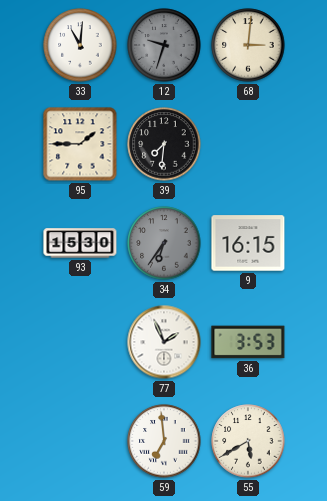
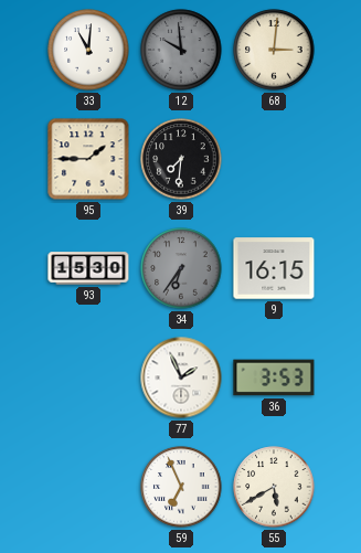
12: 9:33 -> 9:59
59: 6:59 -> 6:56
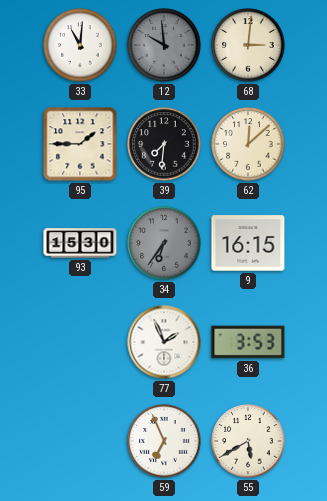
62: none -> 12:08
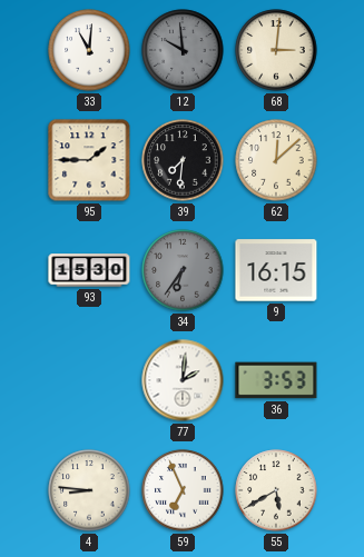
77: 1:56 -> 2:01
4: none -> 8:46
